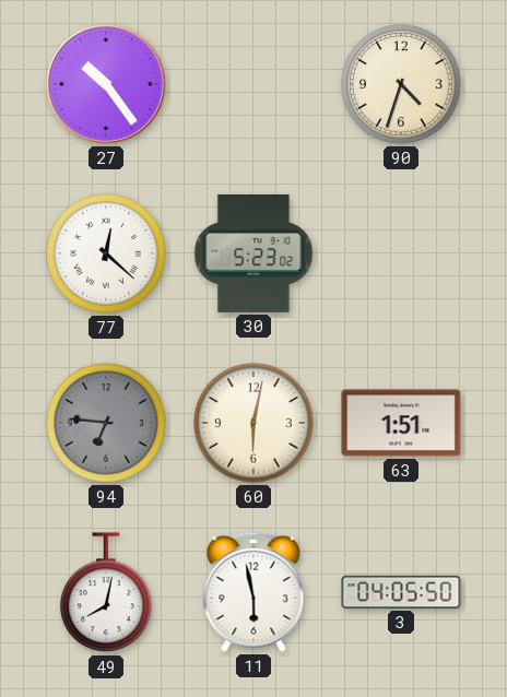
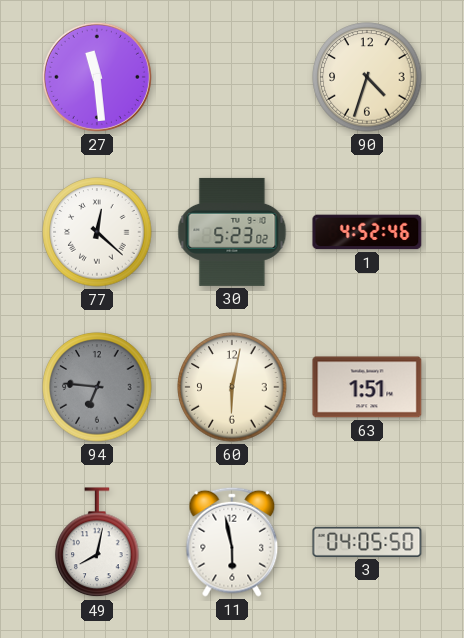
27: 10:24 -> 11:29
1: none -> 4:52
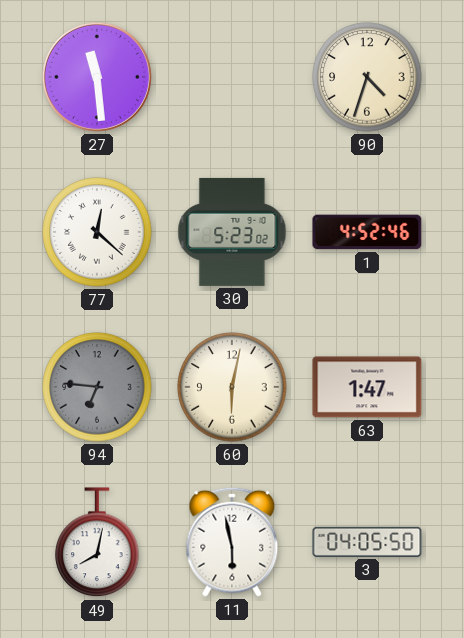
63: 1:51 -> 1:47
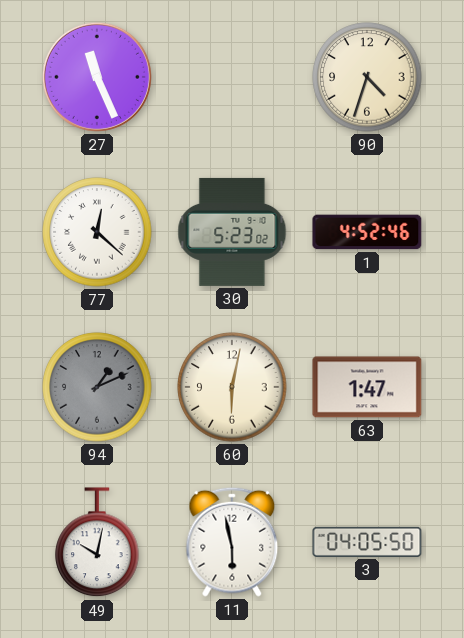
27: 11:29 -> 11:26
94: 6:46 -> 1:11
49: 8:02 -> 10:02
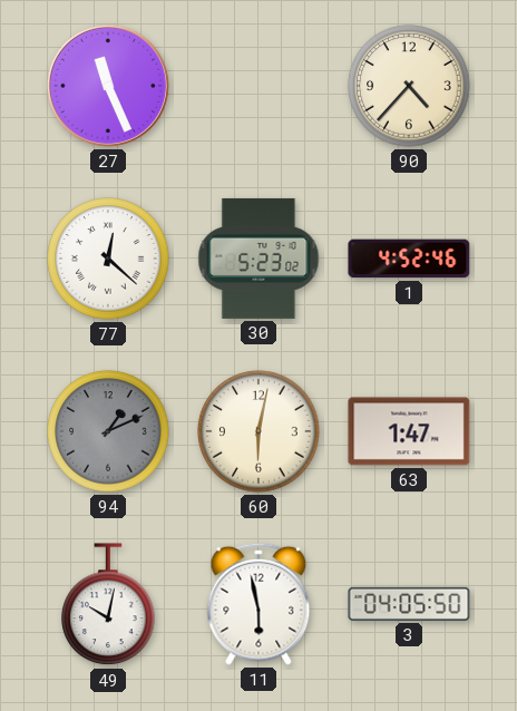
90: 4:33 -> 4:37
